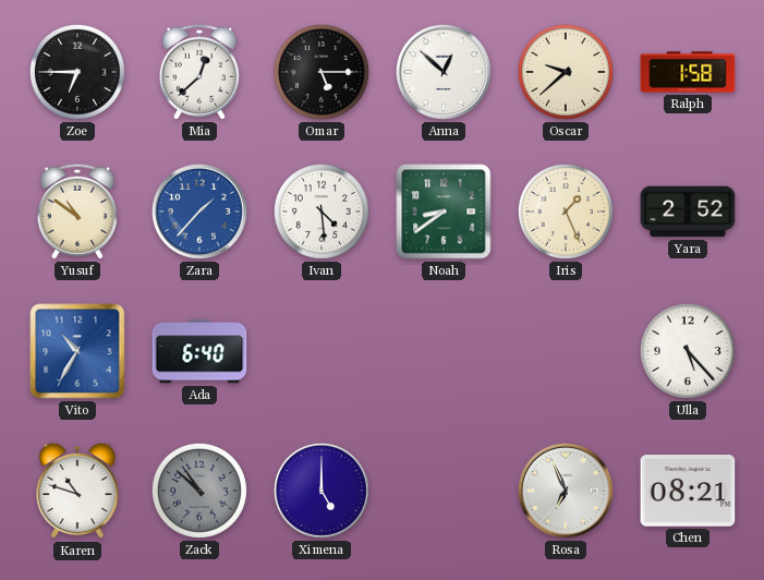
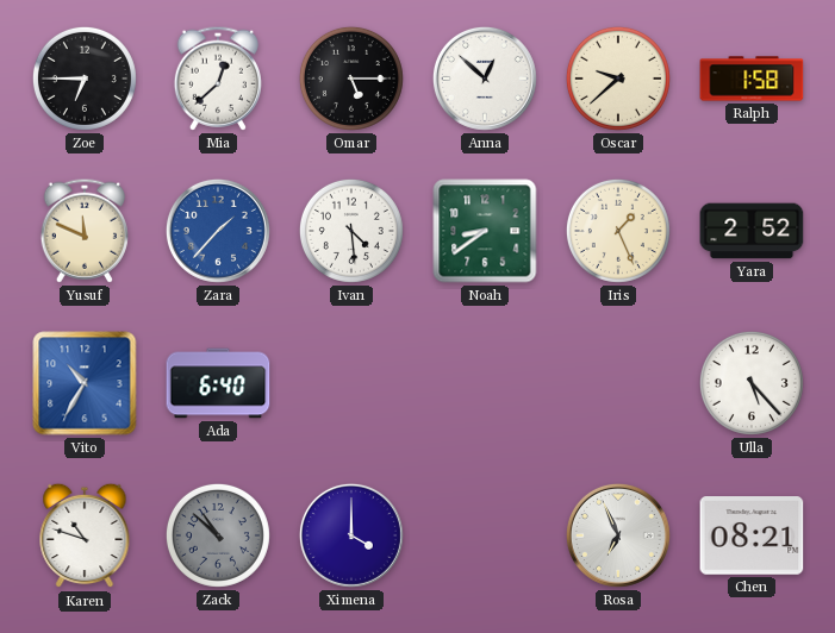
Yusuf: 10:51 -> 11:49
Ximena: 5:00 -> 4:00
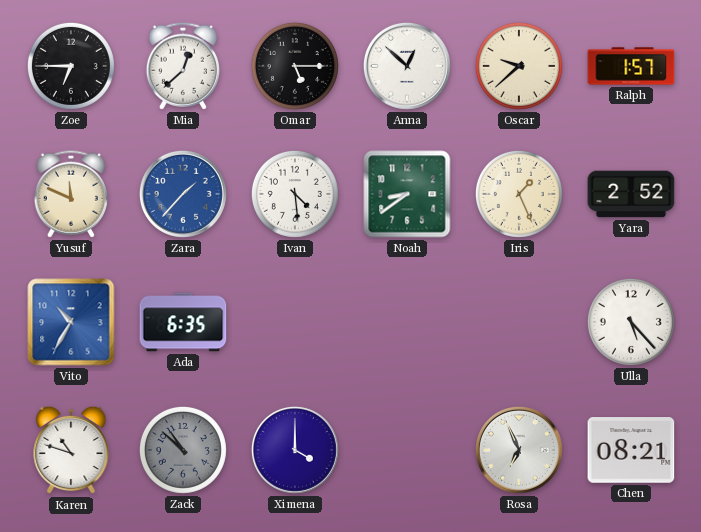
Ralph: 1:58 -> 1:57
Ada: 6:40 -> 6:35
